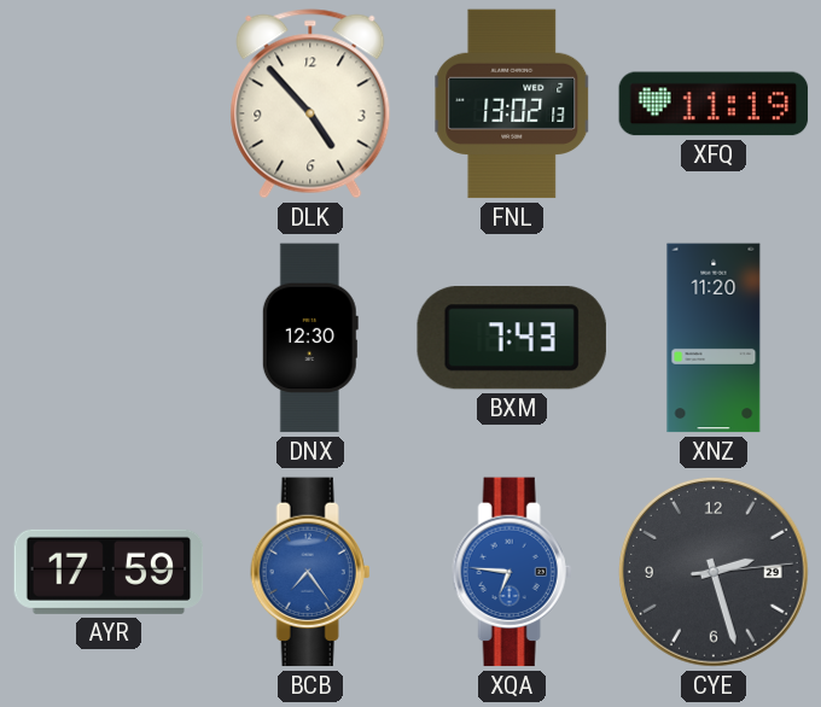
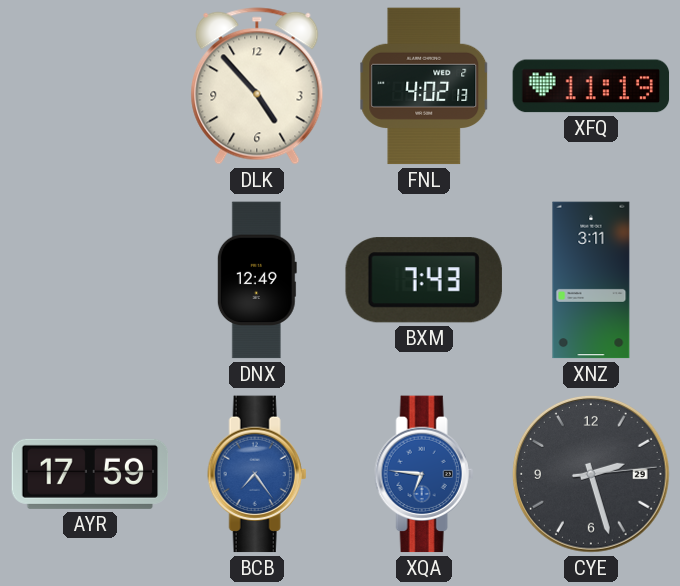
FNL: 13:02 -> 4:02
DNX: 12:30 -> 12:49
XNZ: 11:20 -> 3:11
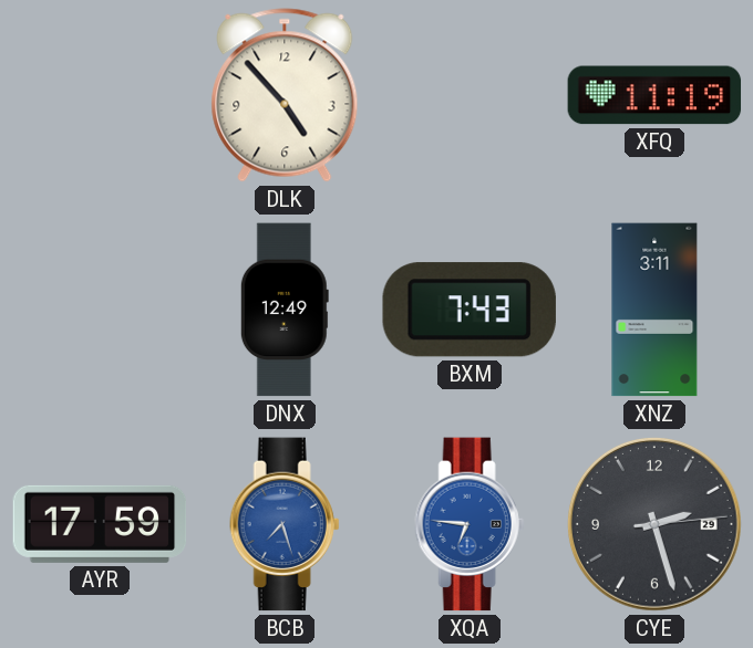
FNL: 4:02 -> none
BCB: 7:24 -> 7:27
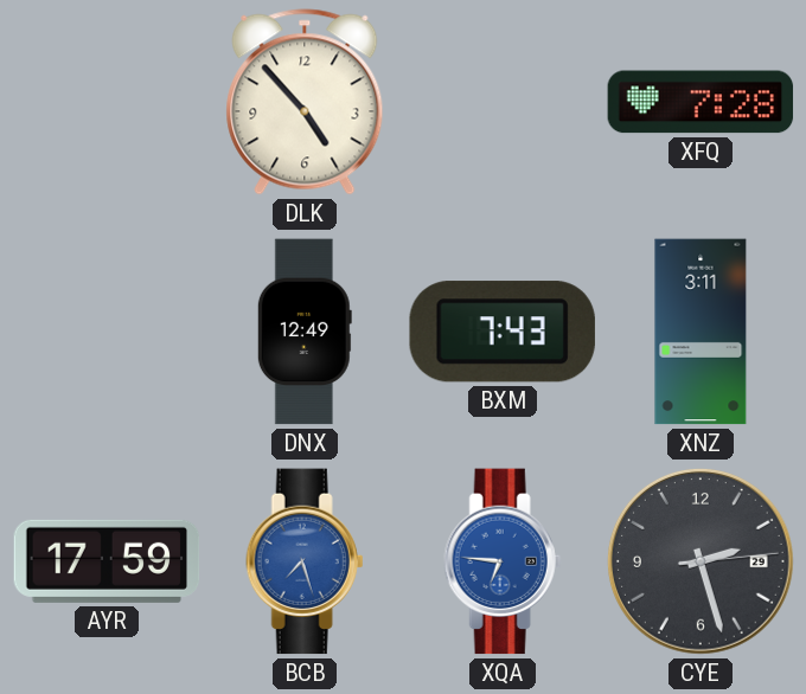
XFQ: 11:19 -> 7:28
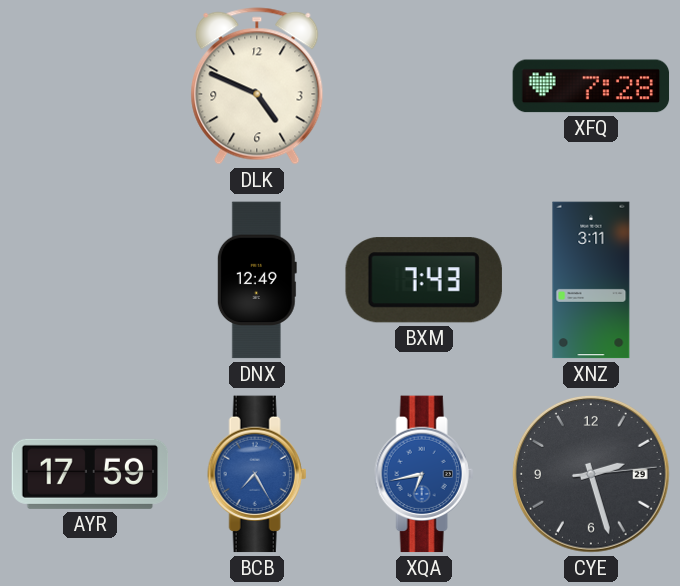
DLK: 4:53 -> 4:49
BCB: 7:27 -> 7:25
XQA: 6:46 -> 6:43
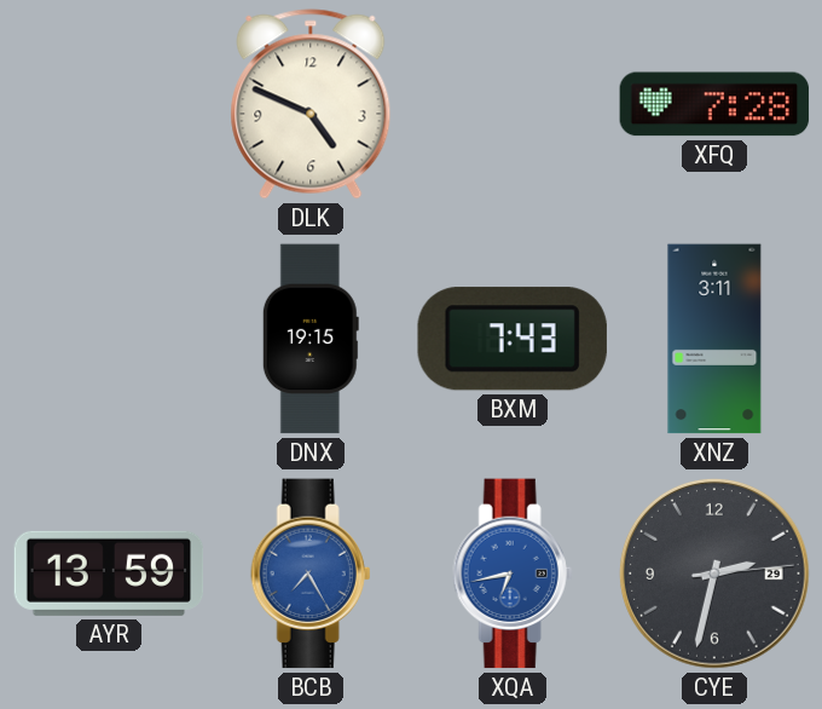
DNX: 12:49 -> 19:15
AYR: 17:59 -> 13:59
CYE: 2:27 -> 2:32
